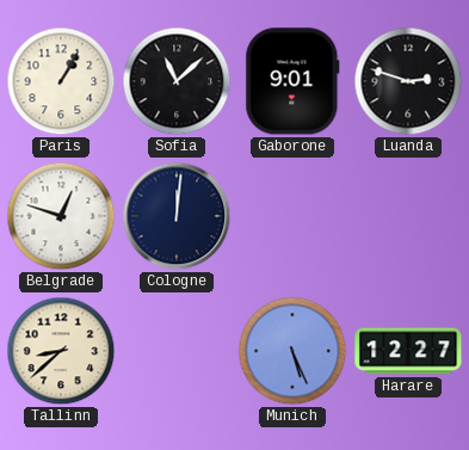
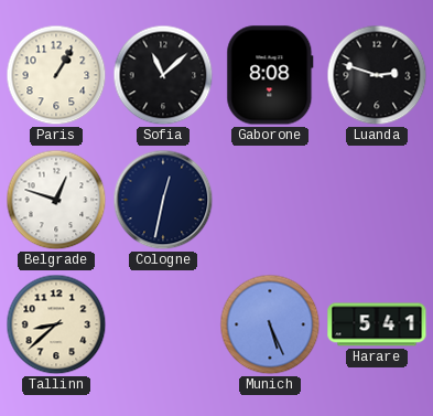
Gaborone: 9:01 -> 8:08
Cologne: 12:01 -> 12:32
Harare: 12:27 -> 5:41
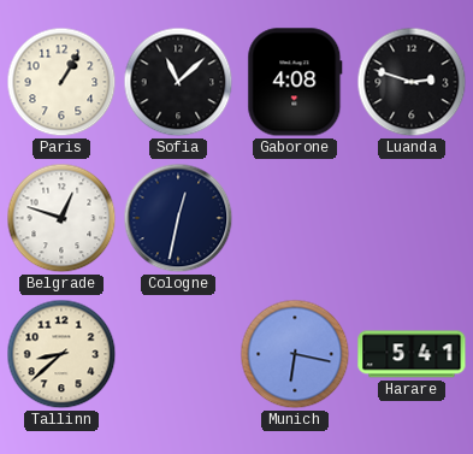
Gaborone: 8:08 -> 4:08
Munich: 5:26 -> 6:17
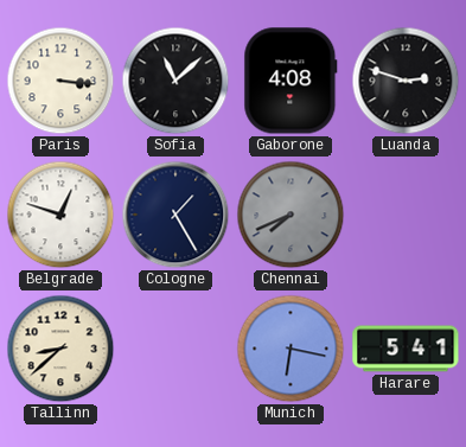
Paris: 1:05 -> 3:16
Cologne: 12:32 -> 1:25
Chennai: none -> 7:41
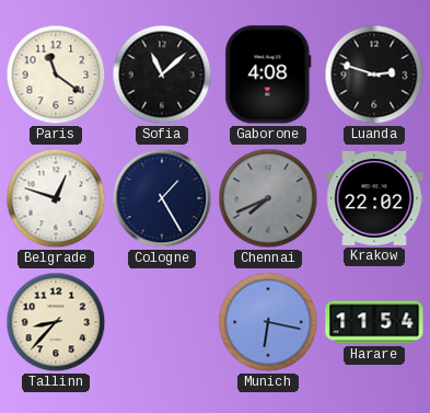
Paris: 3:16 -> 11:21
Krakow: none -> 22:02
Tallinn: 8:38 -> 8:37
Harare: 5:41 -> 11:54
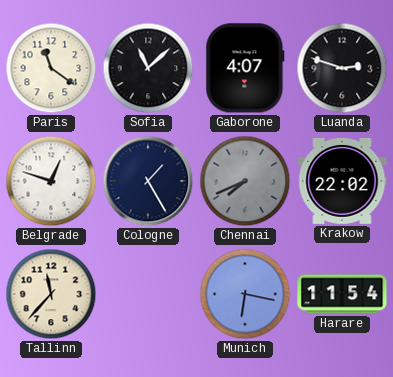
Gaborone: 4:08 -> 4:07
Tallinn: 8:37 -> 11:37
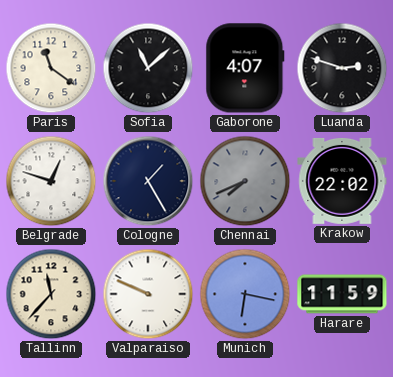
Valparaiso: none -> 9:49
Harare: 11:54 -> 11:59
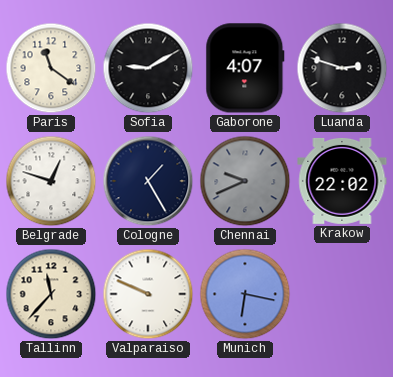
Sofia: 11:08 -> 9:10
Chennai: 7:41 -> 9:41
Harare: 11:59 -> none
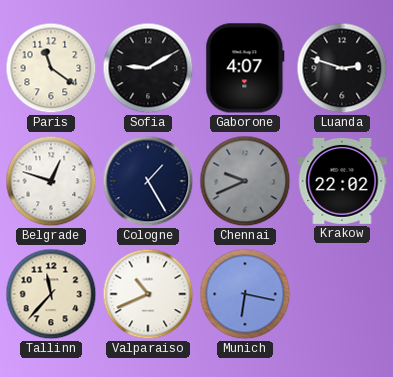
Valparaiso: 9:49 -> 10:41
